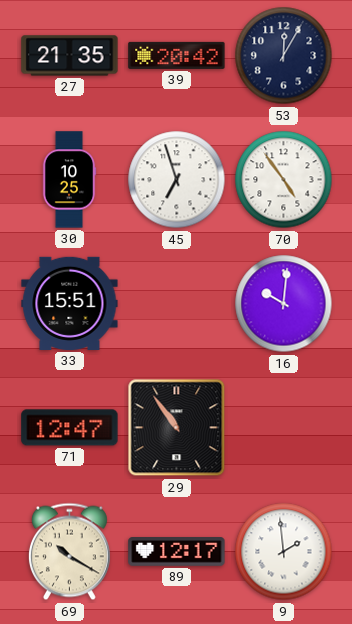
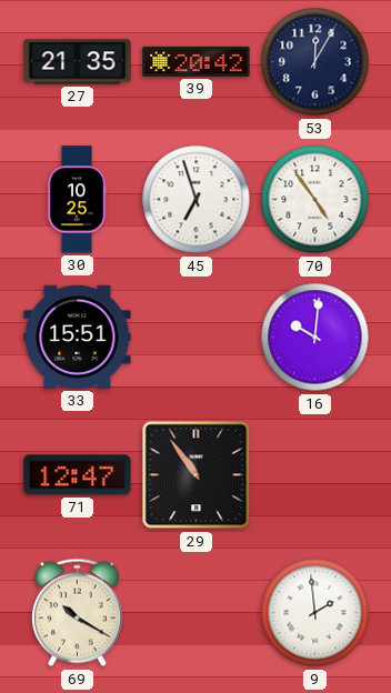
89: 12:17 -> none
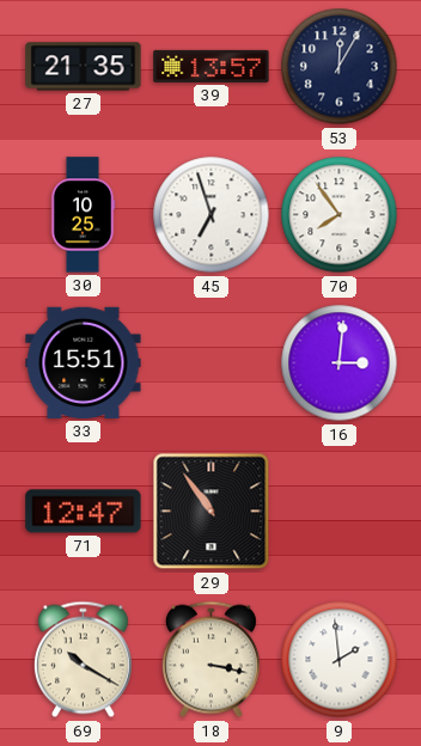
39: 20:42 -> 13:57
70: 4:54 -> 7:54
16: 10:01 -> 3:01
18: none -> 3:17
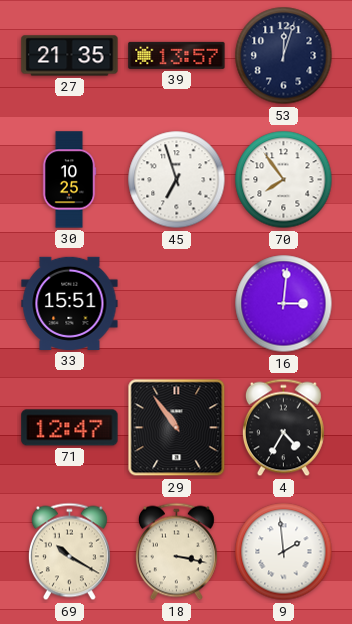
53: 12:05 -> 12:03
4: none -> 4:35
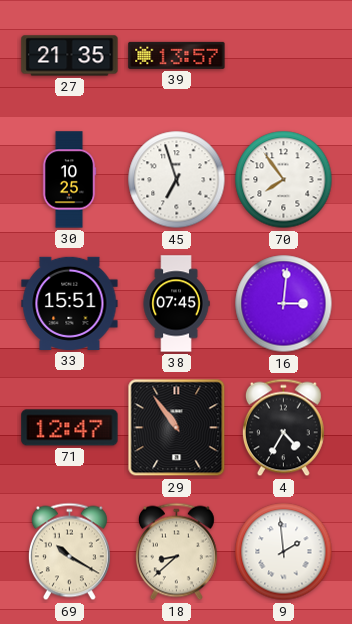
53: 12:03 -> none
38: none -> 07:45
18: 3:17 -> 8:38
